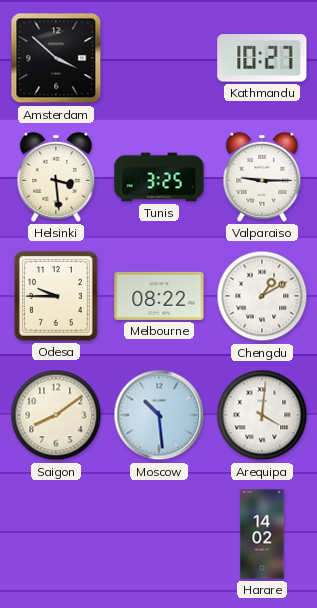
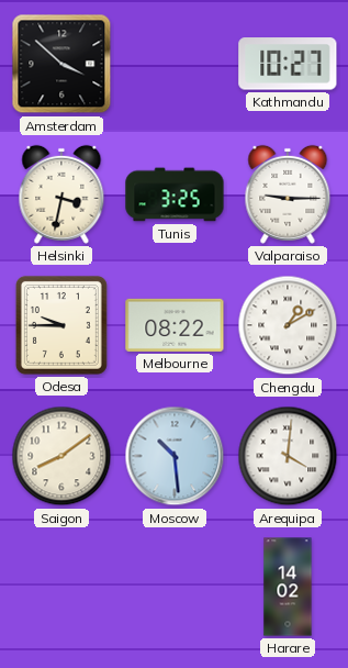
Helsinki: 3:29 -> 3:32
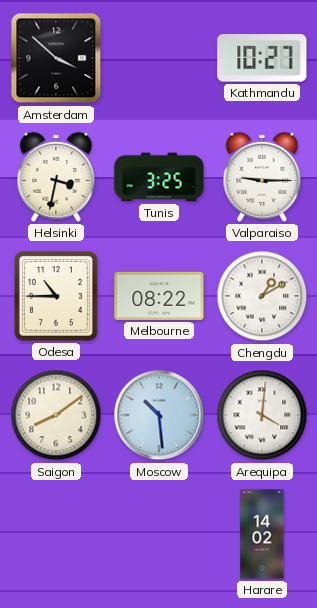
Odesa: 9:45 -> 10:45
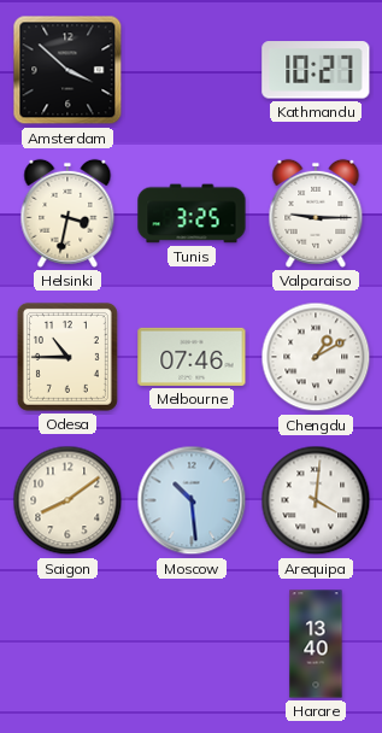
Melbourne: 08:22 -> 07:46
Harare: 14:02 -> 13:40
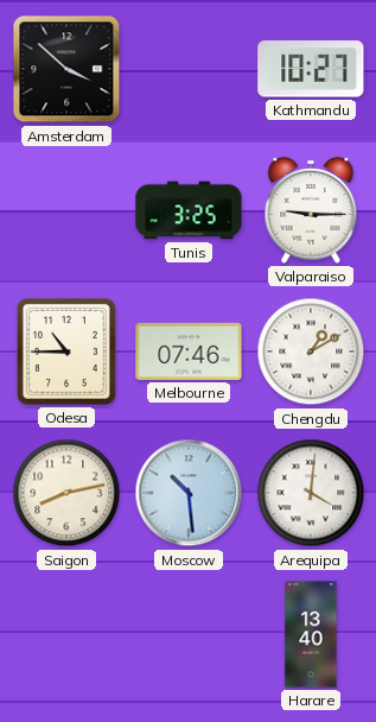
Helsinki: 3:32 -> none
Saigon: 8:09 -> 8:13
